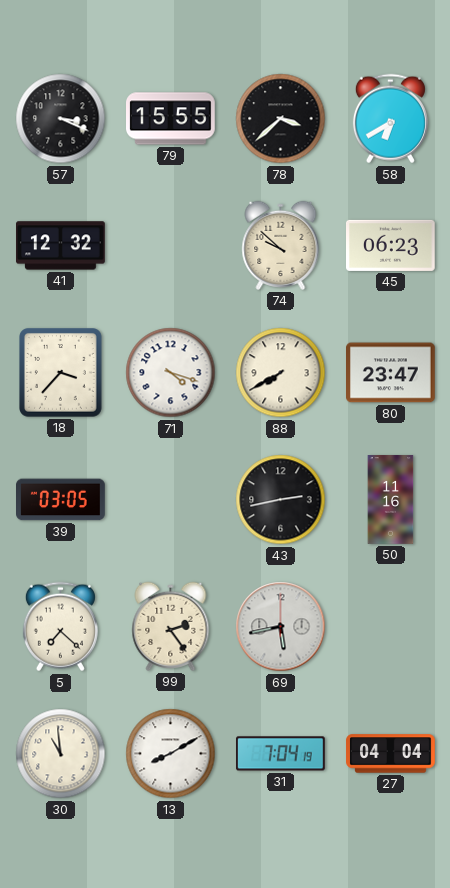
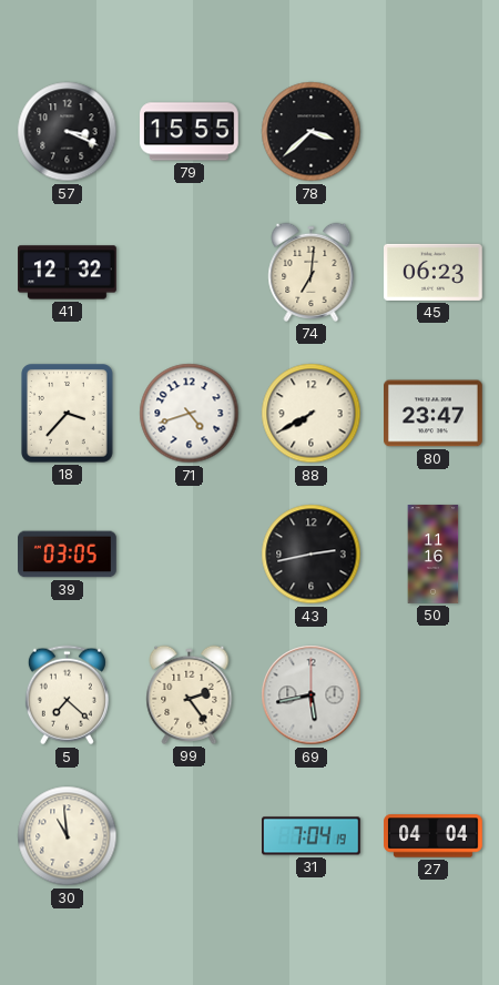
58: 6:40 -> none
74: 9:52 -> 7:01
71: 4:18 -> 4:42
13: 8:10 -> none
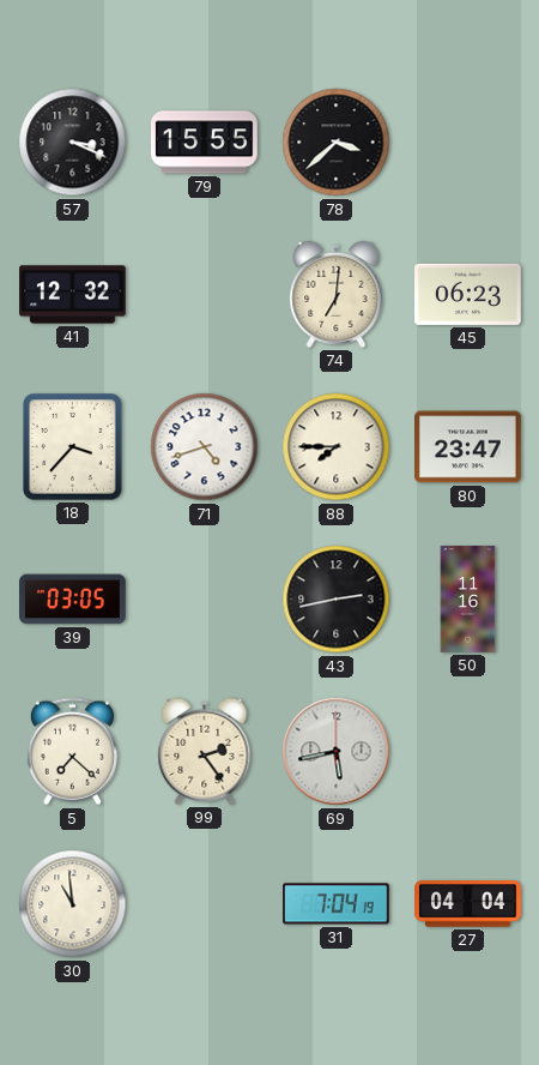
88: 7:40 -> 7:45
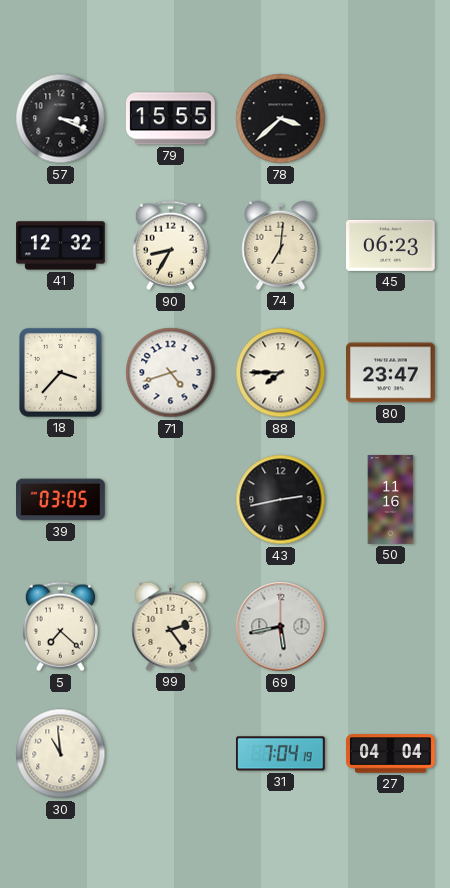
90: none -> 8:35
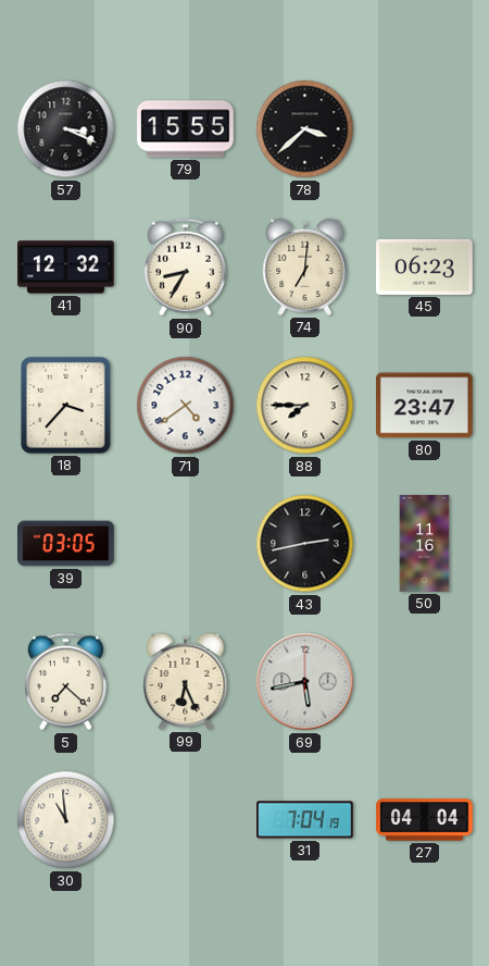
71: 4:42 -> 4:39
99: 2:24 -> 6:26
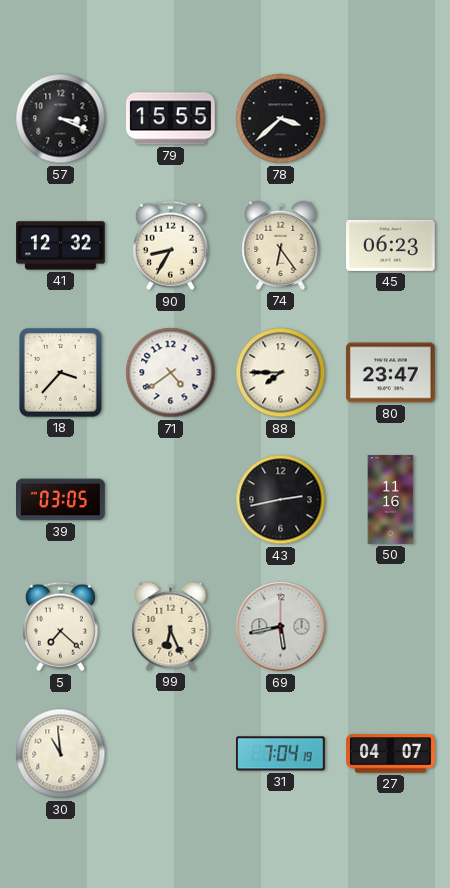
74: 7:01 -> 6:24
27: 04:04 -> 04:07
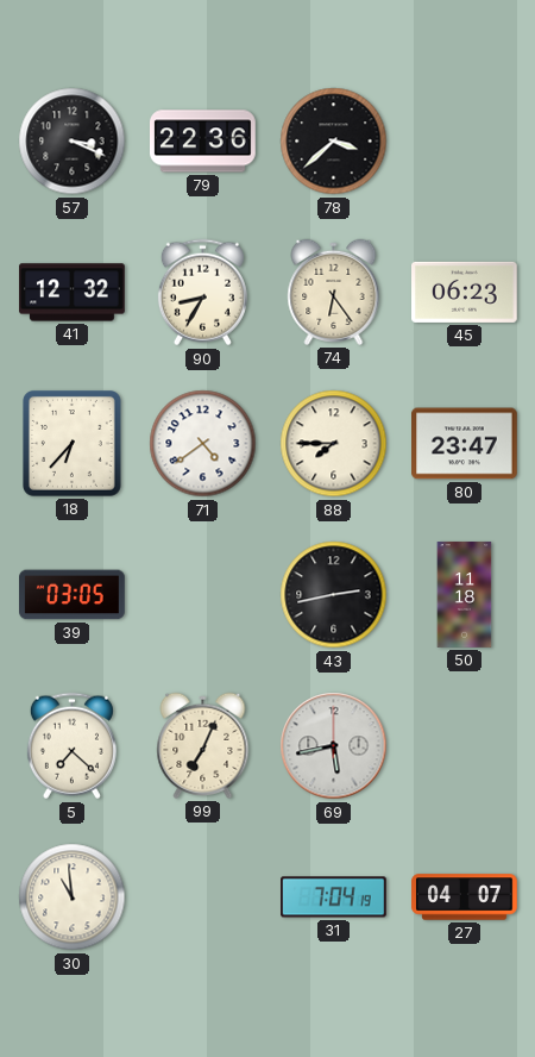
79: 15:55 -> 22:36
18: 3:37 -> 6:37
50: 11:16 -> 11:18
99: 6:26 -> 7:04
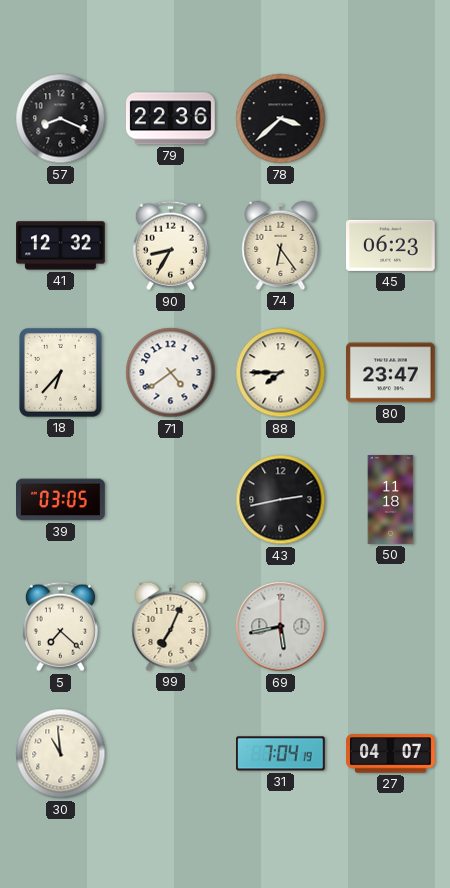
57: 3:19 -> 8:19
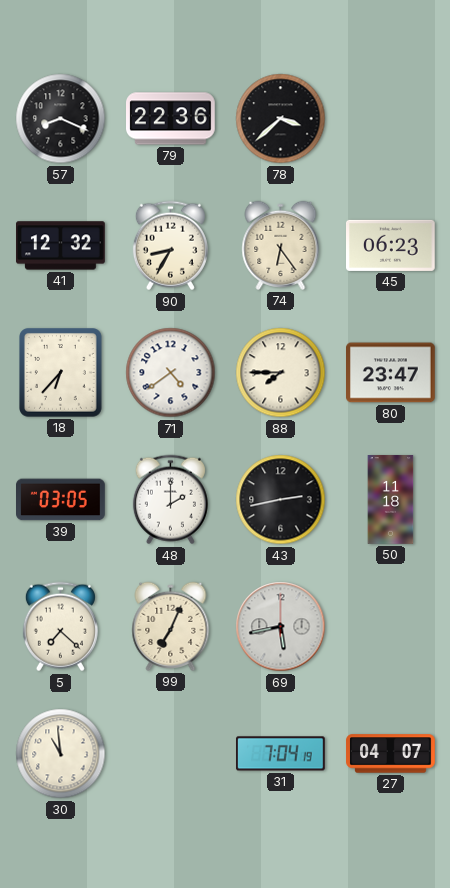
48: none -> 2:00
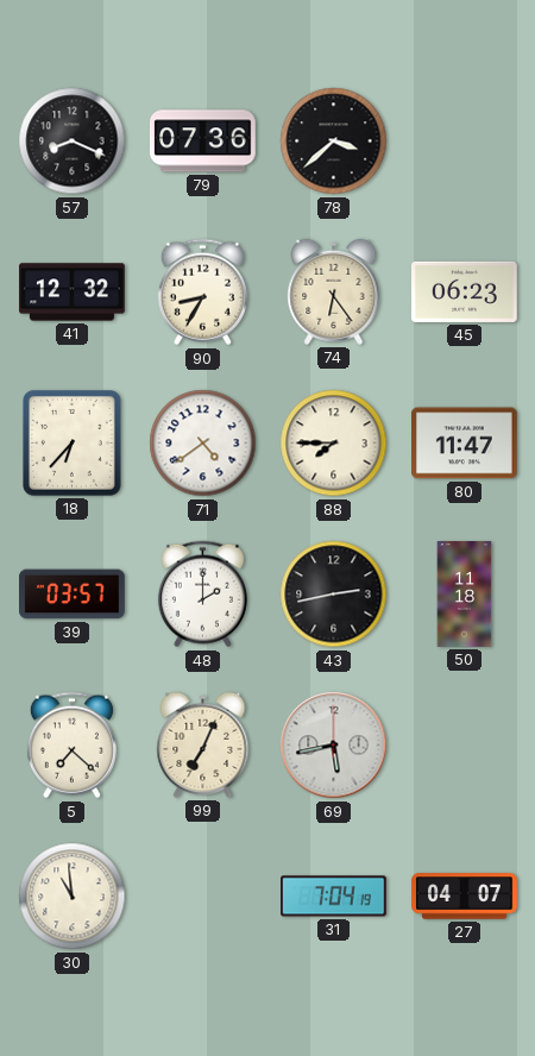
79: 22:36 -> 07:36
80: 23:47 -> 11:47
39: 03:05 -> 03:57
